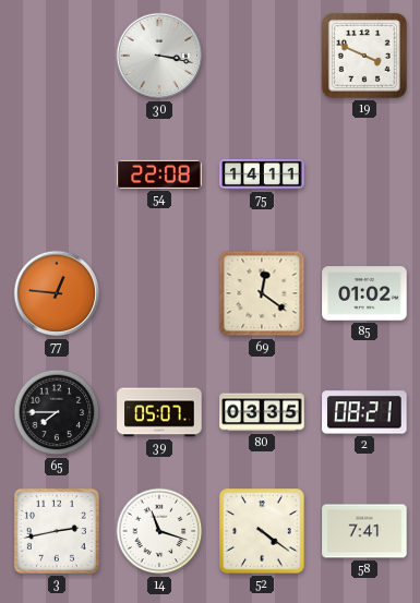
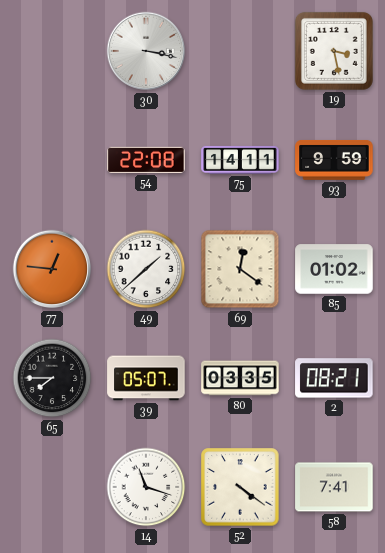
19: 3:49 -> 3:28
93: none -> 9:59
49: none -> 1:38
3: 2:43 -> none
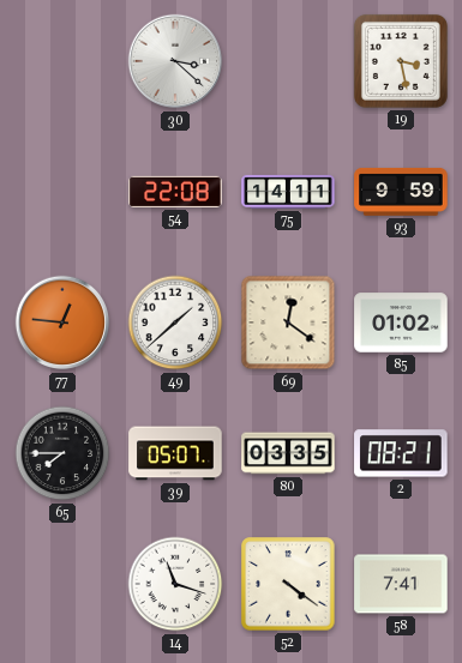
30: 3:17 -> 3:22
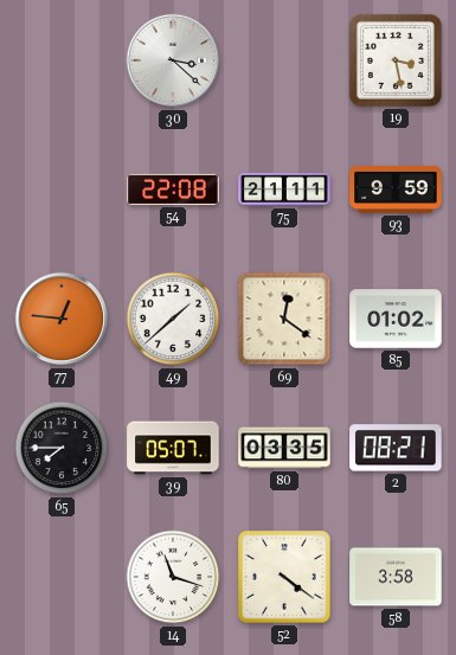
75: 14:11 -> 21:11
58: 7:41 -> 3:58
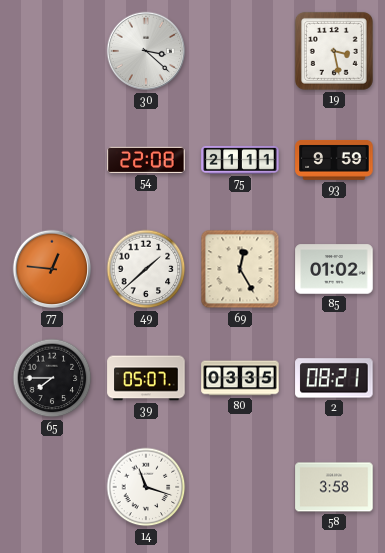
69: 12:21 -> 12:25
52: 4:21 -> none
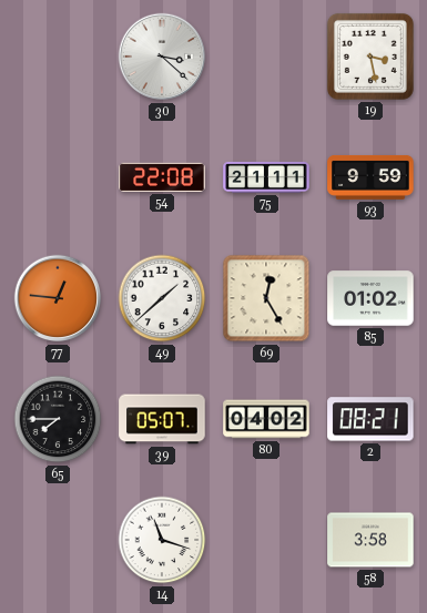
80: 03:35 -> 04:02
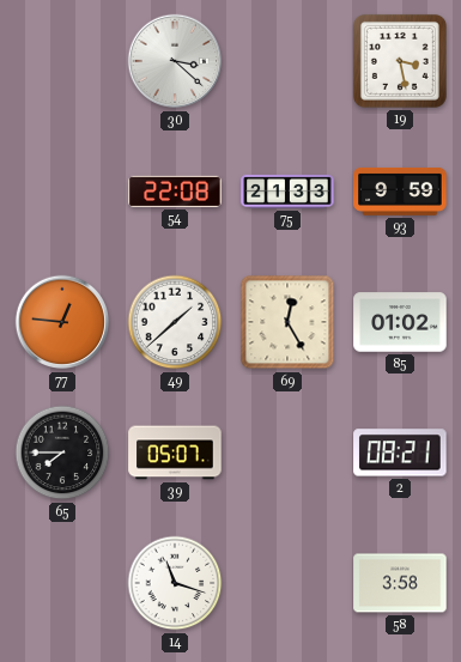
75: 21:11 -> 21:33
80: 04:02 -> none
